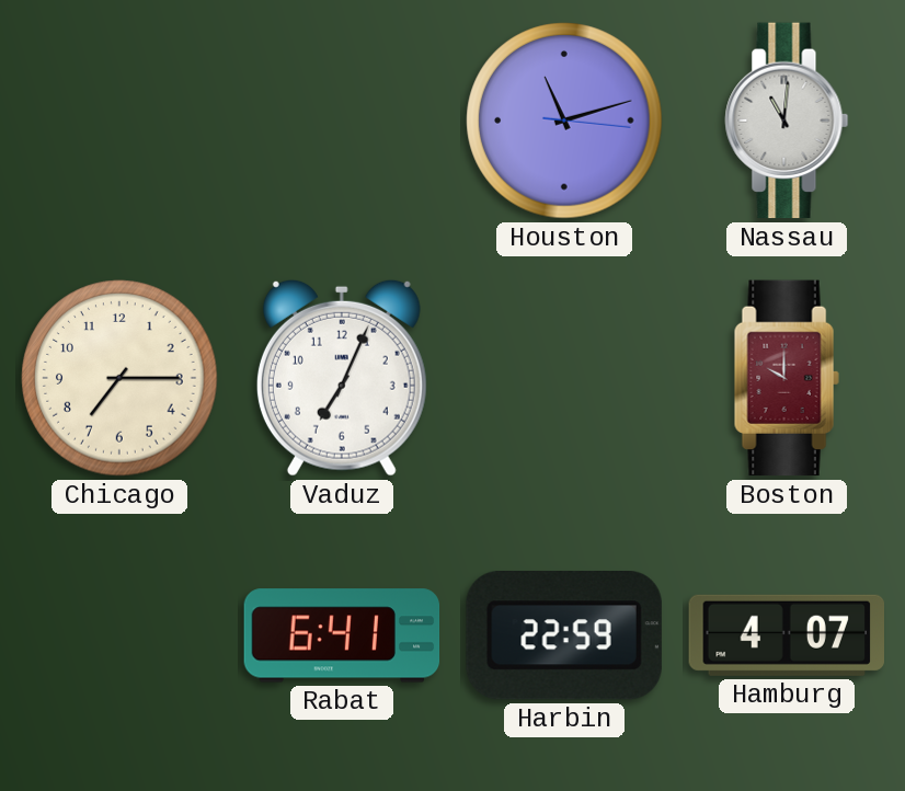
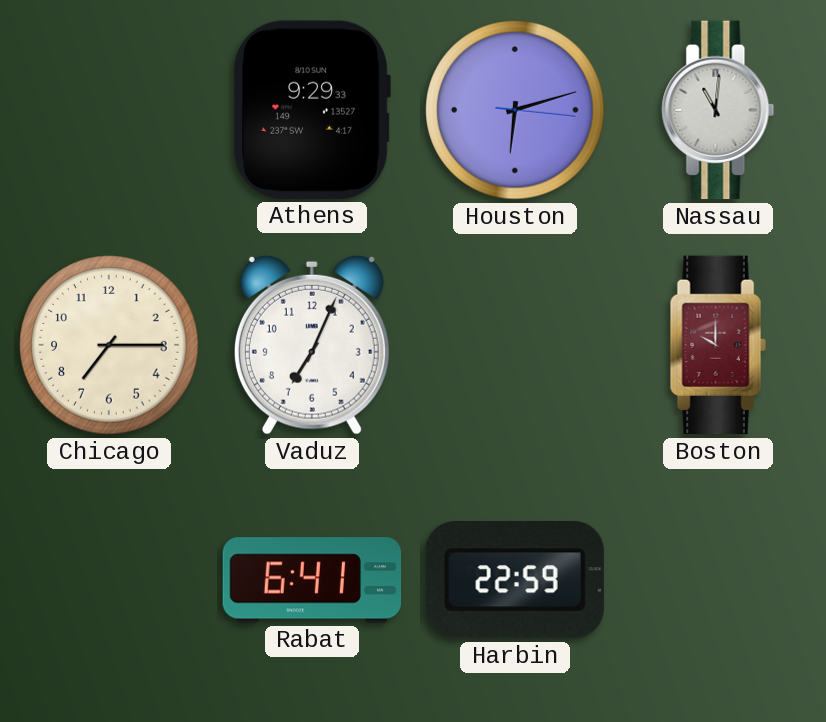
Athens: none -> 9:29
Houston: 11:12 -> 6:12
Hamburg: 4:07 -> none
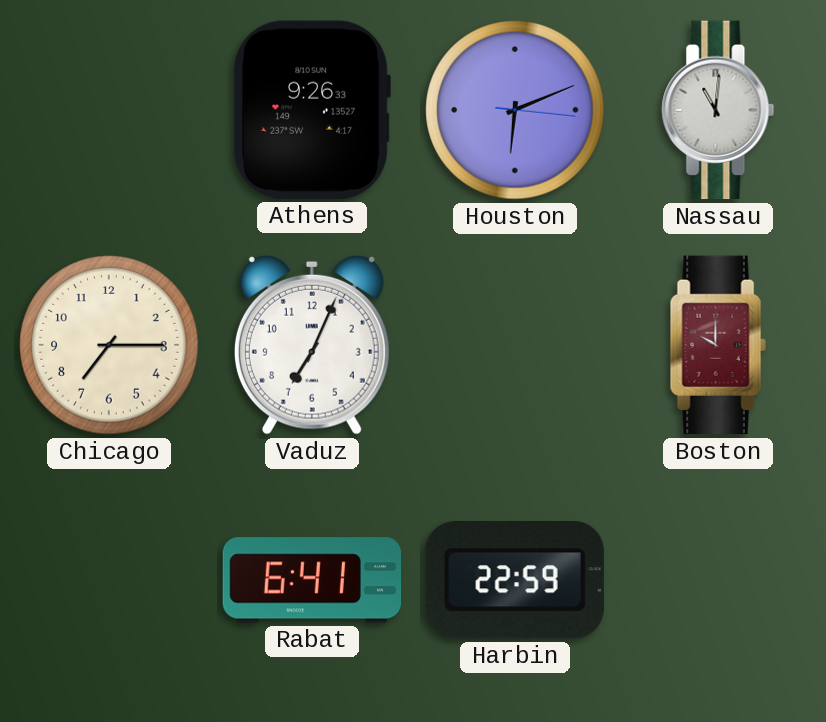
Athens: 9:29 -> 9:26
Houston: 6:12 -> 6:11
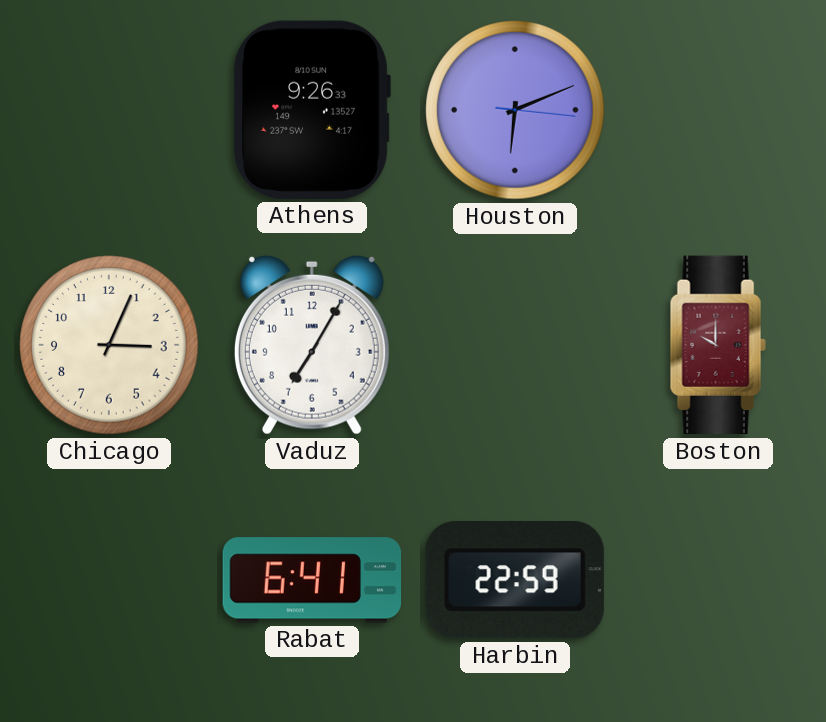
Nassau: 11:01 -> none
Chicago: 7:15 -> 3:04
Vaduz: 7:04 -> 7:05
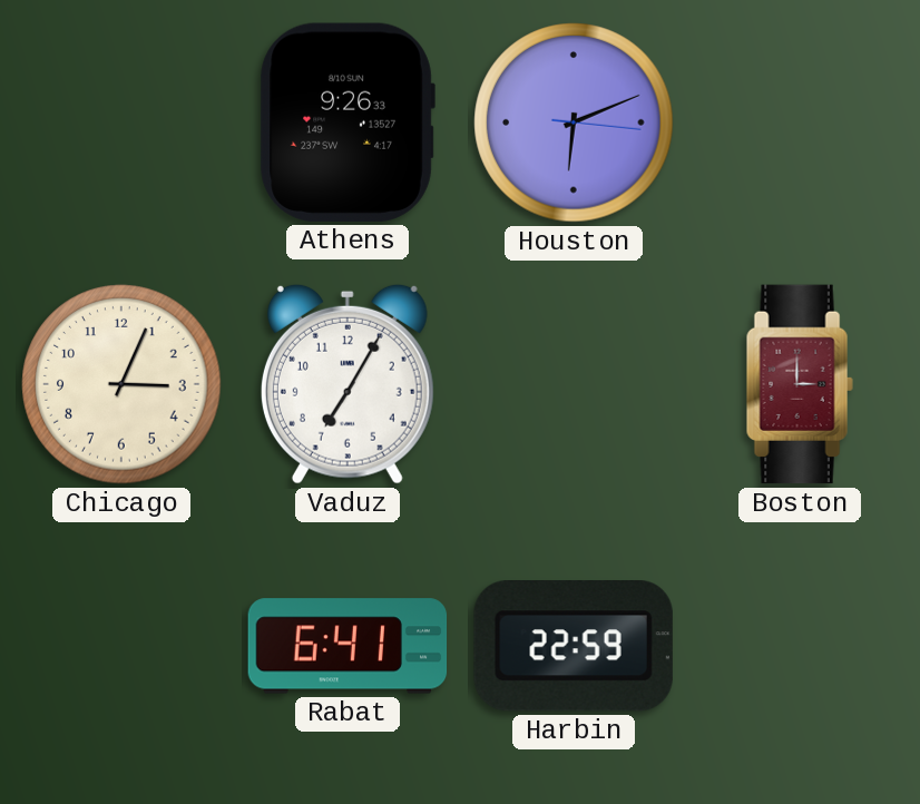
Boston: 10:00 -> 3:00
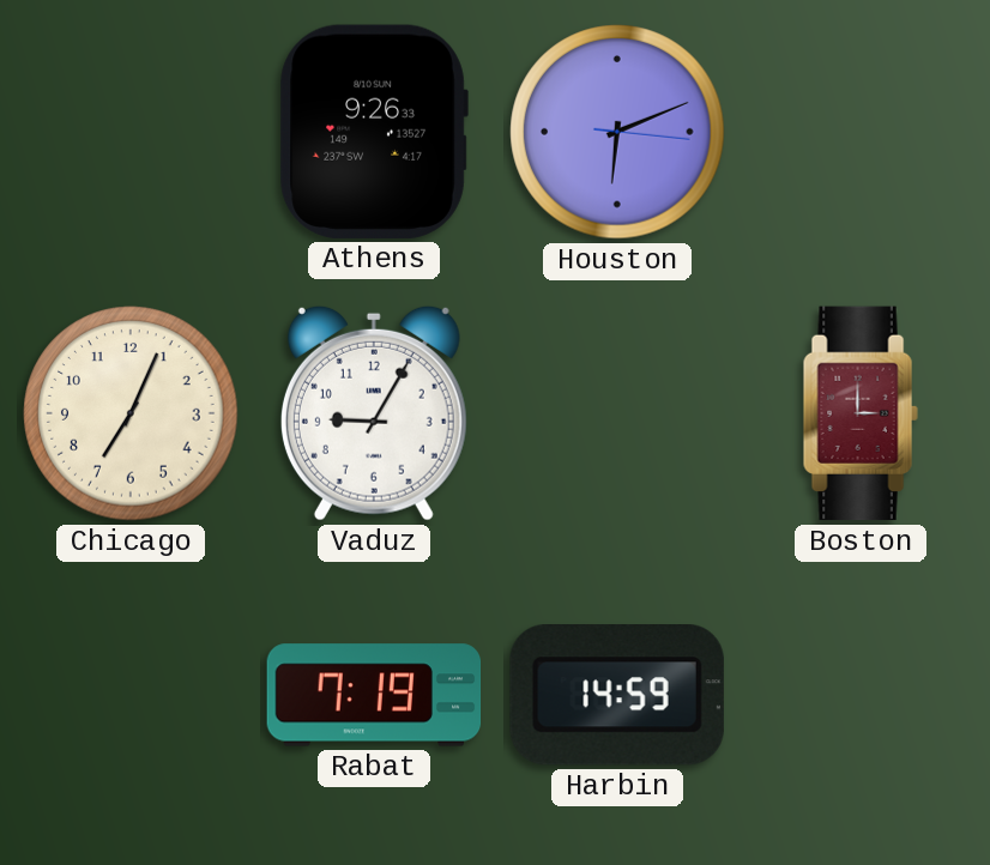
Chicago: 3:04 -> 7:04
Vaduz: 7:05 -> 9:05
Rabat: 6:41 -> 7:19
Harbin: 22:59 -> 14:59
